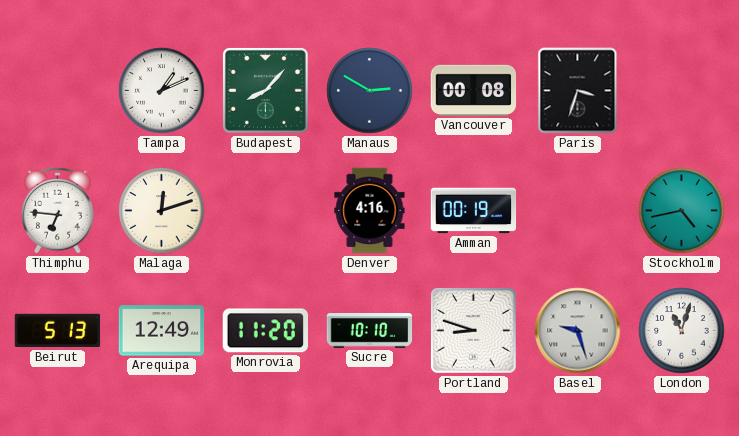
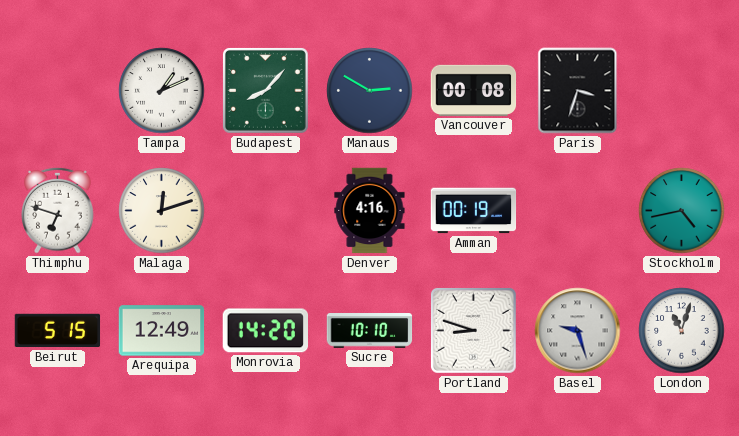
Thimphu: 6:46 -> 6:48
Beirut: 5:13 -> 5:15
Monrovia: 11:20 -> 14:20
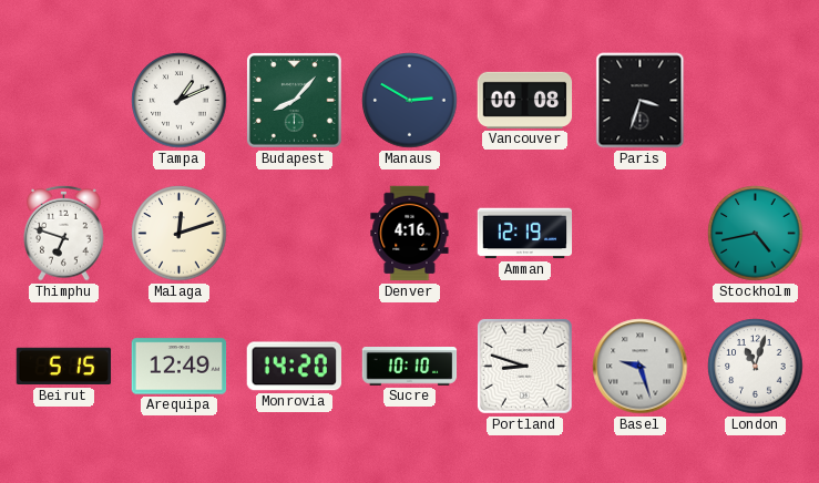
Amman: 00:19 -> 12:19
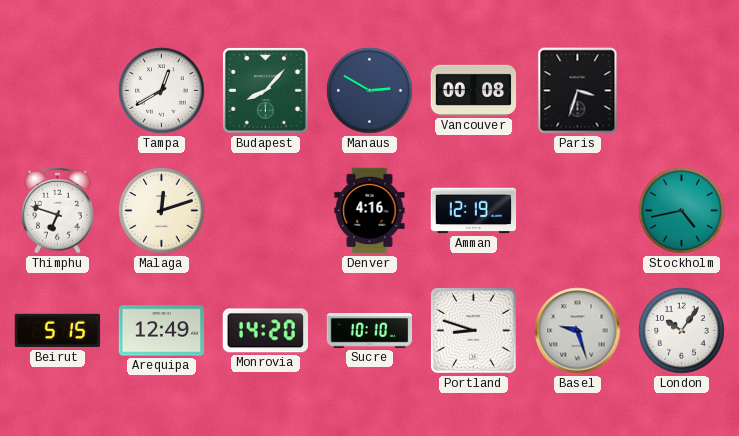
Tampa: 1:11 -> 12:40
London: 11:03 -> 10:06
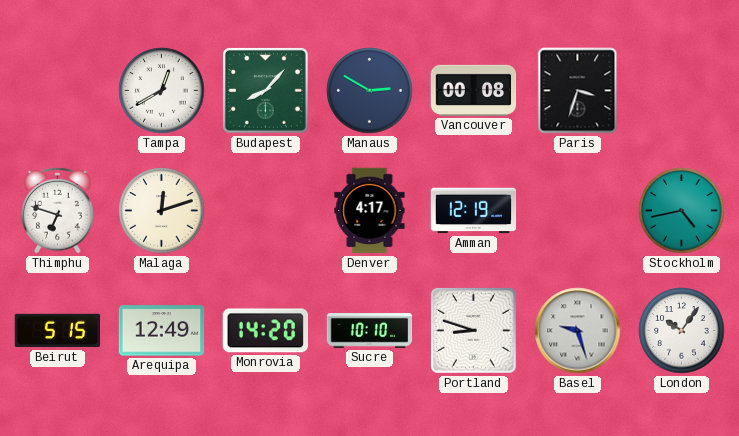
Denver: 4:16 -> 4:17
